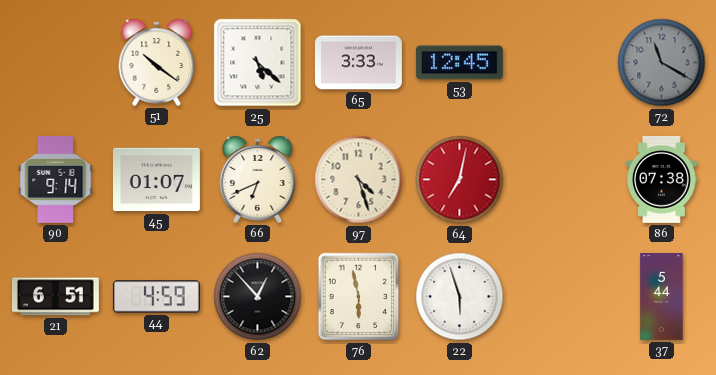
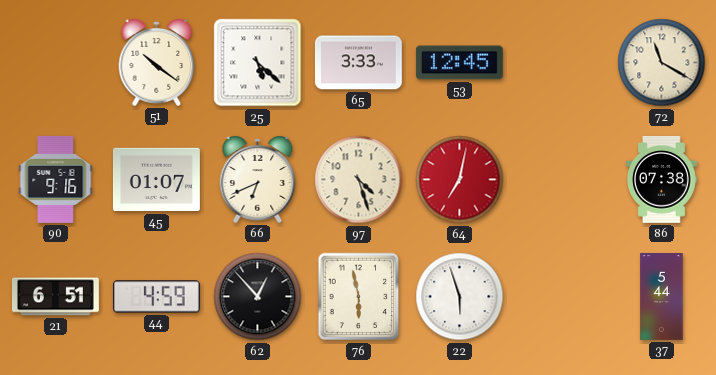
72 dial: grey -> cream
90: 9:14 -> 9:16
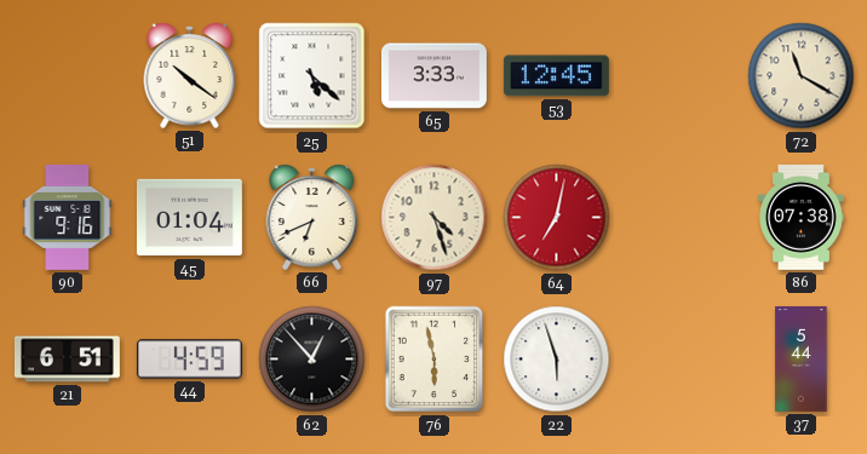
45: 01:07 -> 01:04
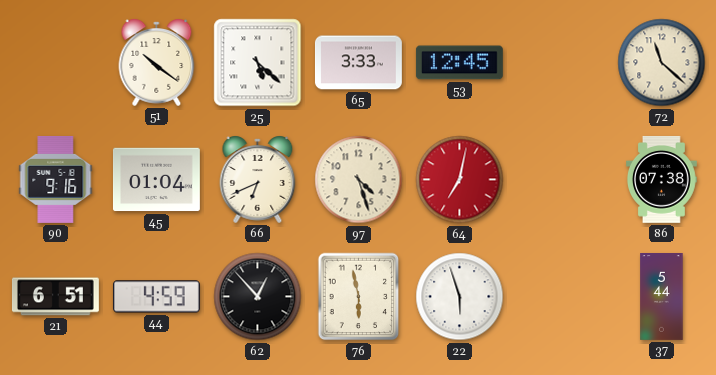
72: 11:20 -> 11:22
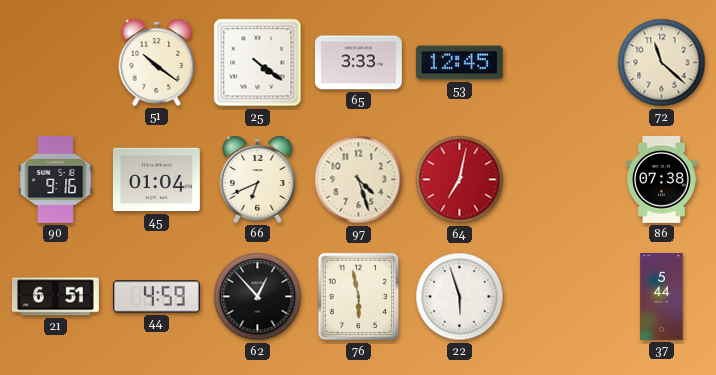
25: 5:22 -> 4:21
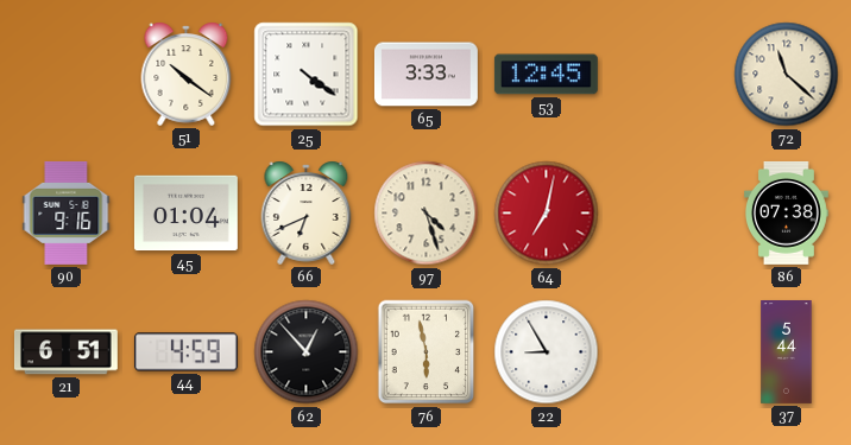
22: 5:57 -> 8:55
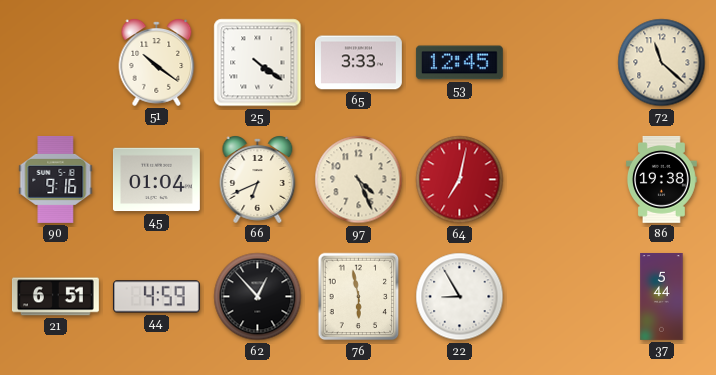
97: 4:27 -> 4:26
86: 07:38 -> 19:38
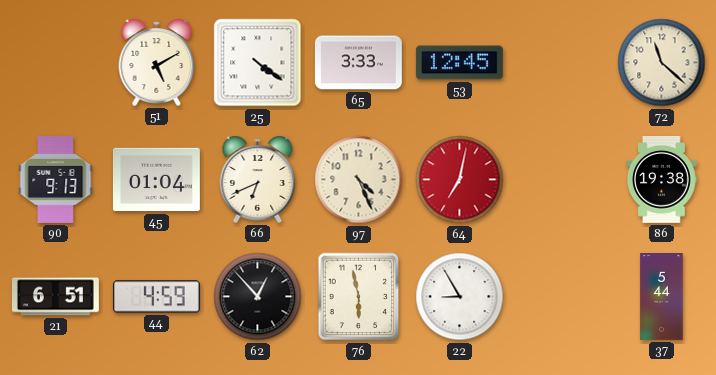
51: 10:21 -> 5:10
90: 9:16 -> 9:13
